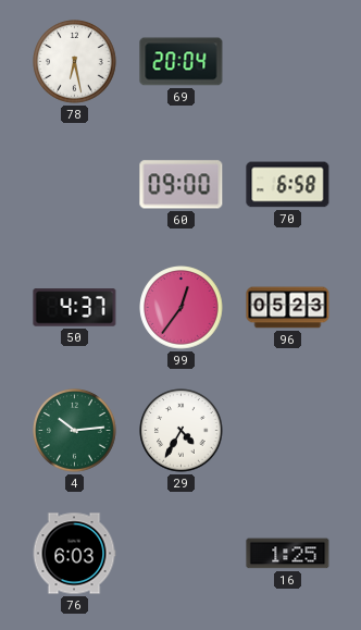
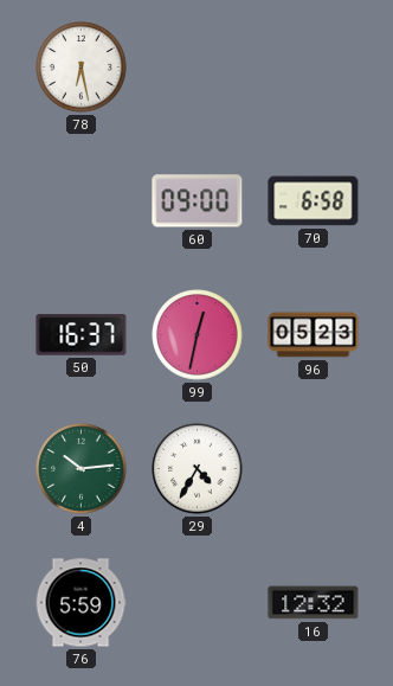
69: 20:04 -> none
50: 4:37 -> 16:37
99: 12:36 -> 12:32
76: 6:03 -> 5:59
16: 1:25 -> 12:32
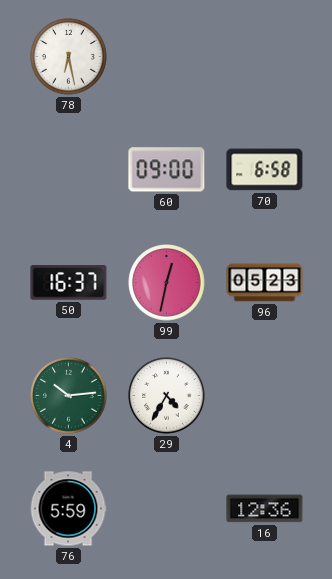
16: 12:32 -> 12:36
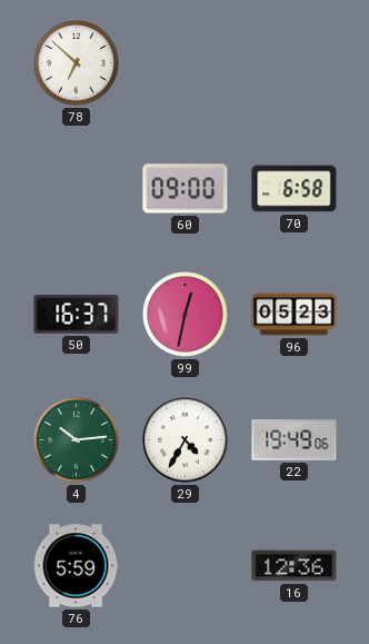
78: 6:28 -> 6:52
22: none -> 19:49
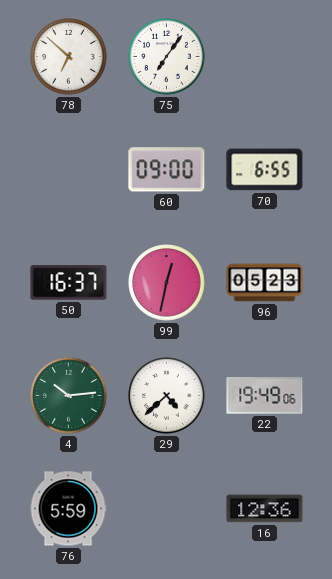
75: none -> 7:06
70: 6:58 -> 6:55
29: 4:35 -> 4:38
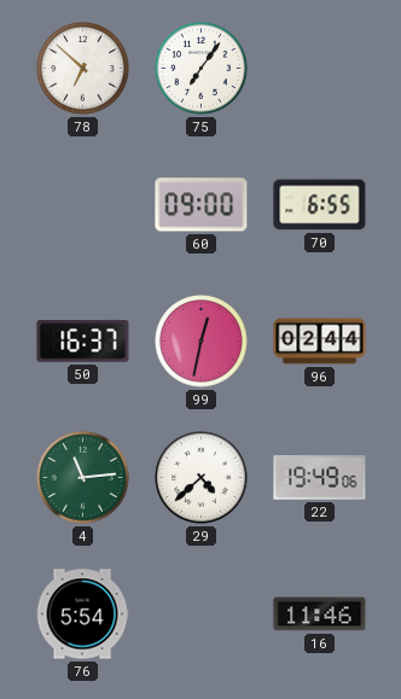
96: 05:23 -> 02:44
4: 10:14 -> 11:14
76: 5:59 -> 5:54
16: 12:36 -> 11:46
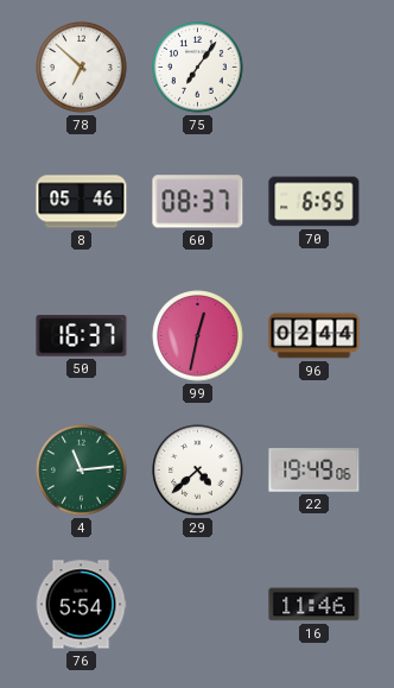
8: none -> 05:46
60: 09:00 -> 08:37
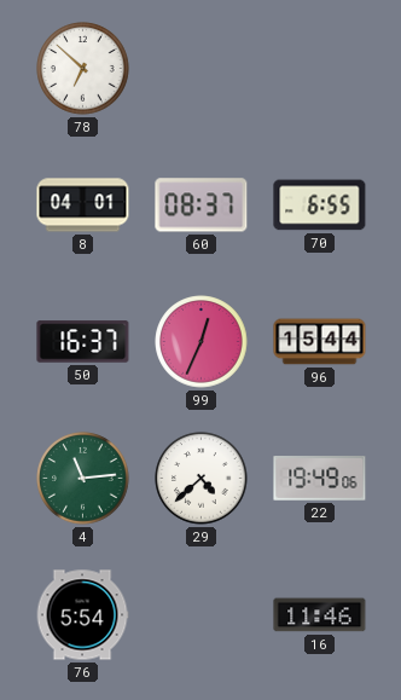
75: 7:06 -> none
8: 05:46 -> 04:01
99: 12:32 -> 12:34
96: 02:44 -> 15:44
